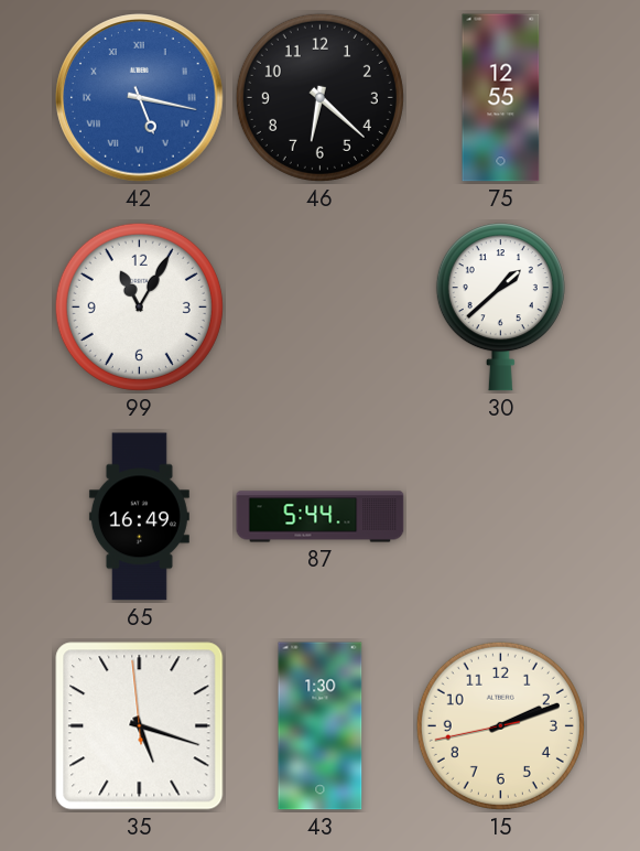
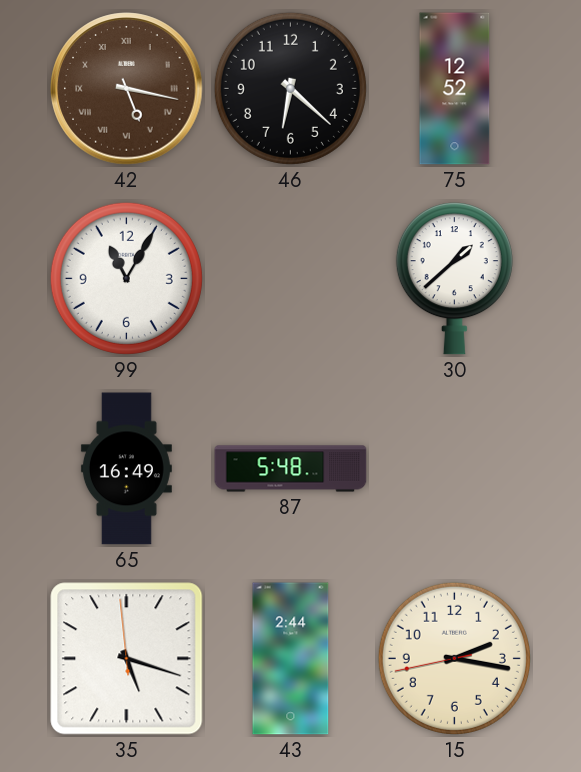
42 dial: blue -> brown
75: 12:55 -> 12:52
87: 5:44 -> 5:48
43: 1:30 -> 2:44
15: 2:11 -> 2:16
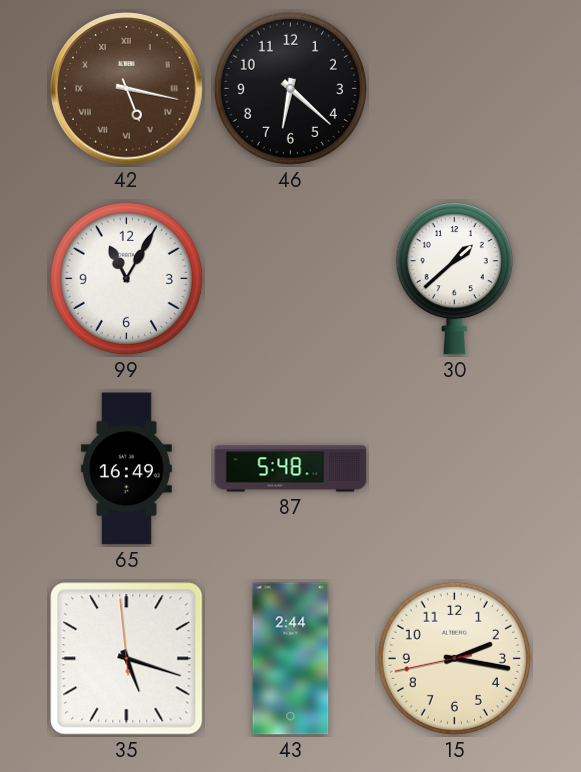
75: 12:52 -> none
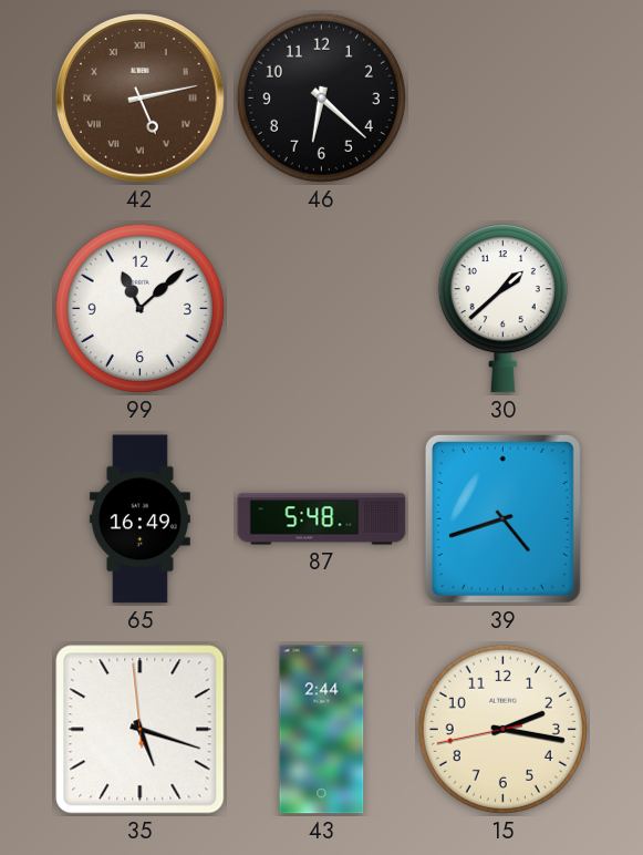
42: 5:17 -> 5:13
99: 11:05 -> 11:08
39: none -> 4:42
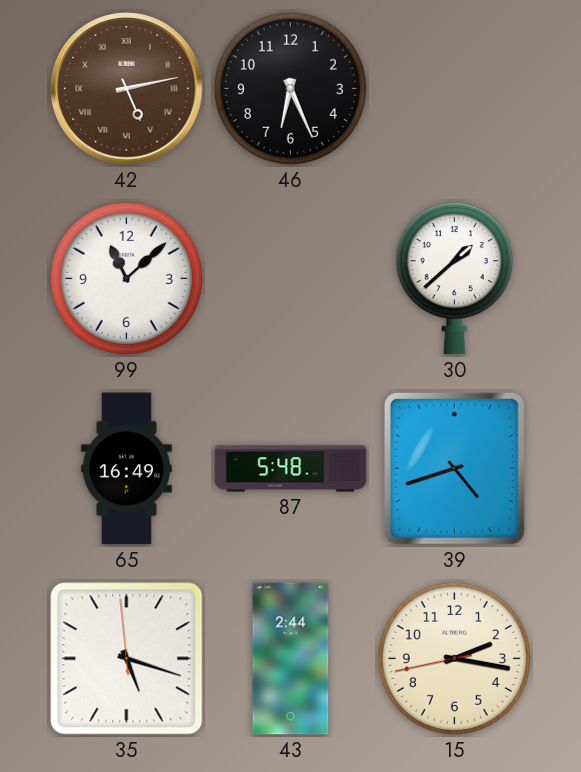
46: 6:22 -> 6:26
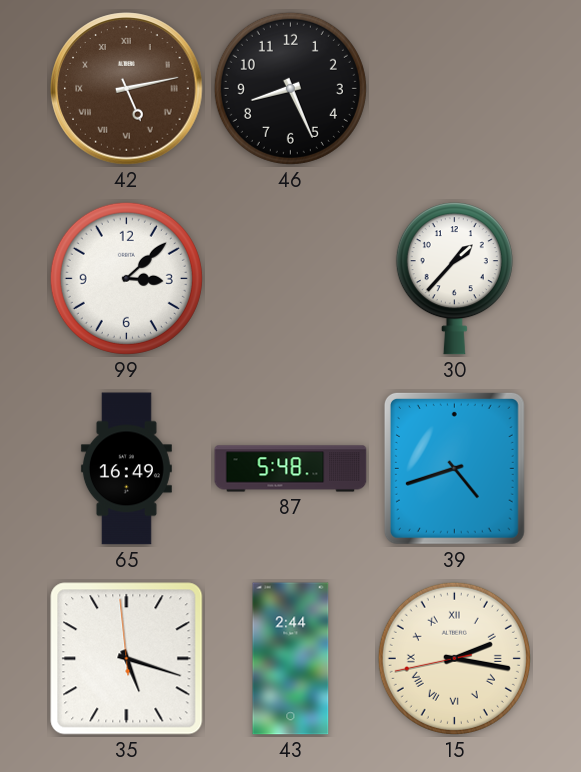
46: 6:26 -> 8:26
99: 11:08 -> 3:08
30: 1:38 -> 1:37
15 numerals: Arabic -> Roman
